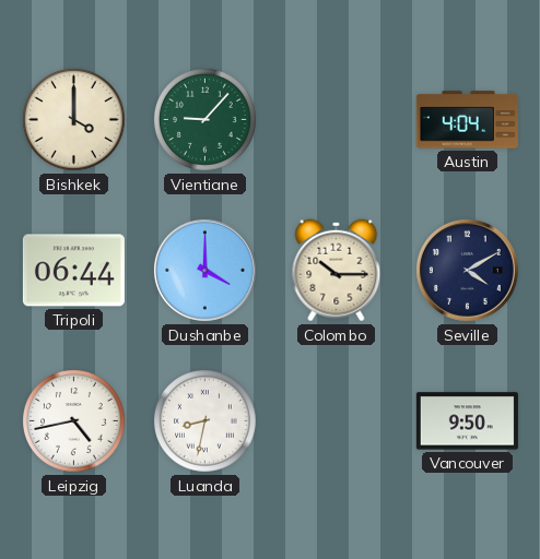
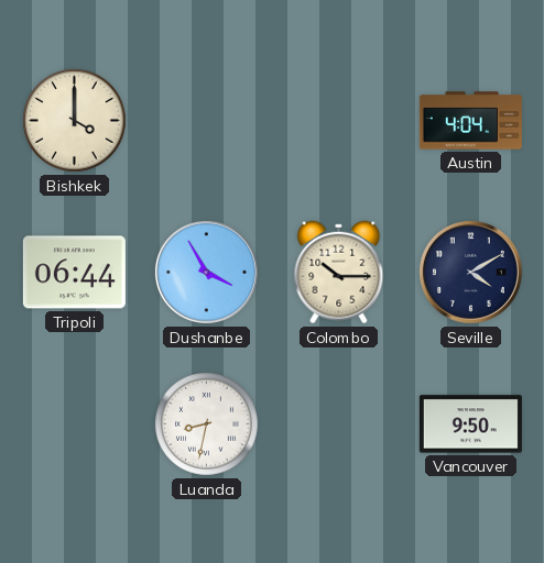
Vientiane: 9:07 -> none
Dushanbe: 4:00 -> 3:55
Leipzig: 4:43 -> none
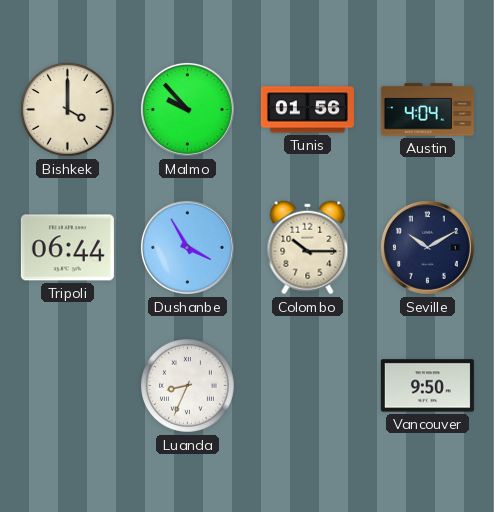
Malmo: none -> 9:53
Tunis: none -> 01:56
Seville: 4:10 -> 10:10
Luanda: 8:32 -> 8:34
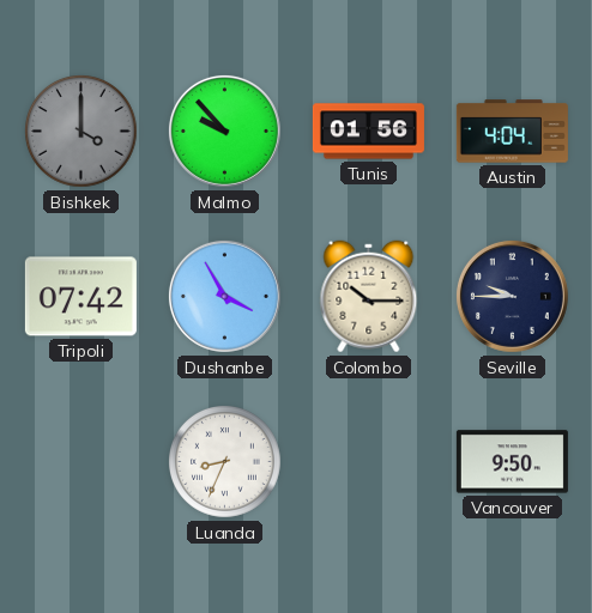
Bishkek dial: cream -> grey
Tripoli: 06:44 -> 07:42
Seville: 10:10 -> 9:45
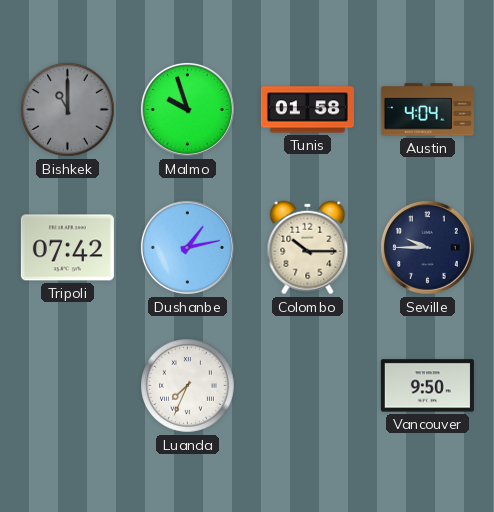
Bishkek: 4:00 -> 11:00
Malmo: 9:53 -> 9:57
Tunis: 01:56 -> 01:58
Dushanbe: 3:55 -> 1:13
Luanda: 8:34 -> 7:34
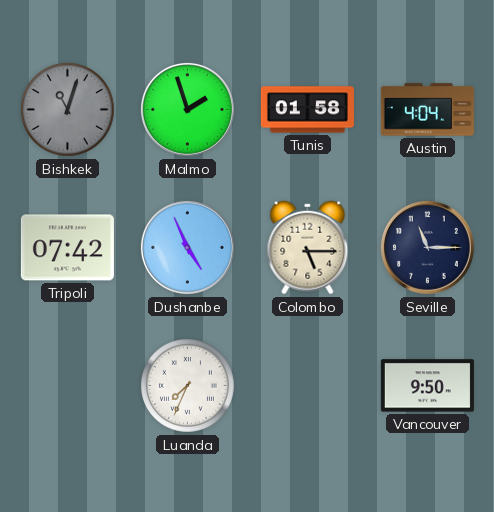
Bishkek: 11:00 -> 11:03
Malmo: 9:57 -> 1:57
Dushanbe: 1:13 -> 4:56
Colombo: 10:15 -> 5:15
Seville: 9:45 -> 11:15
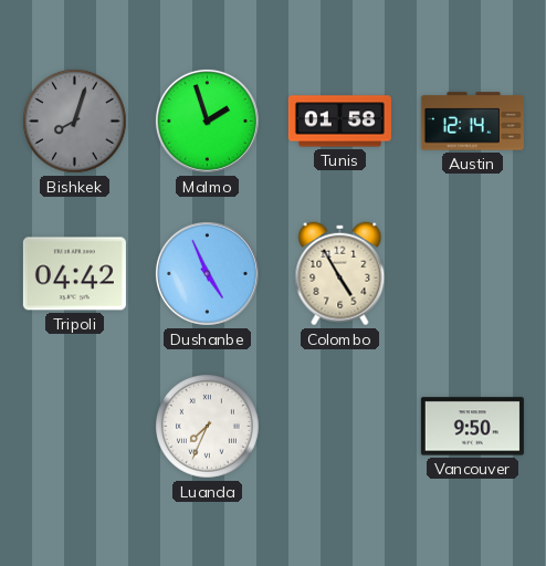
Bishkek: 11:03 -> 8:03
Austin: 4:04 -> 12:14
Tripoli: 07:42 -> 04:42
Colombo: 5:15 -> 4:55
Seville: 11:15 -> none
